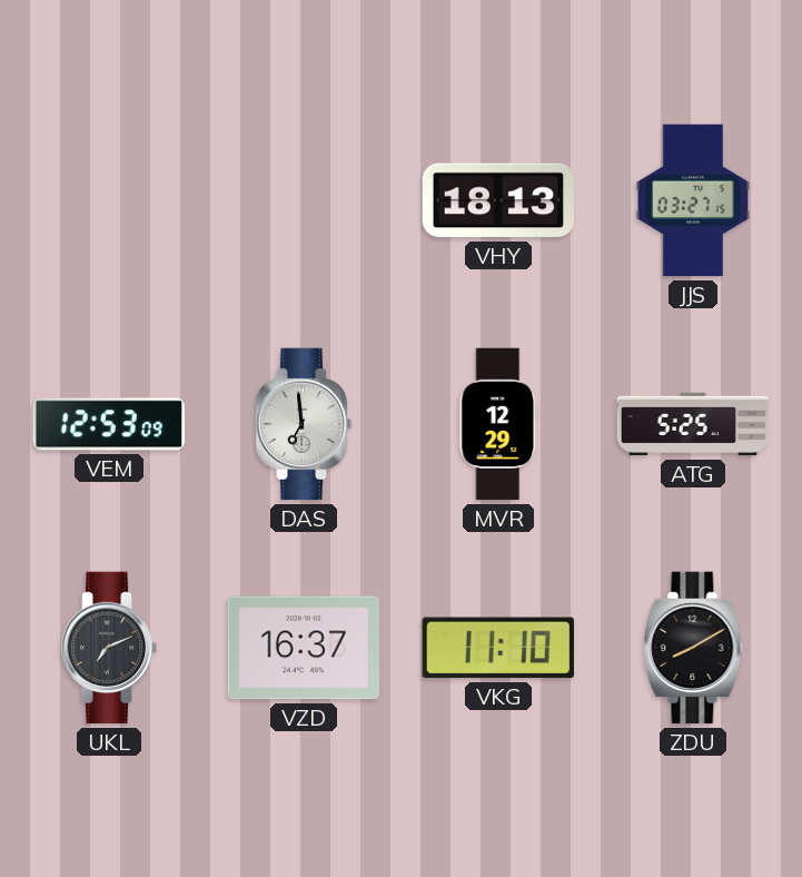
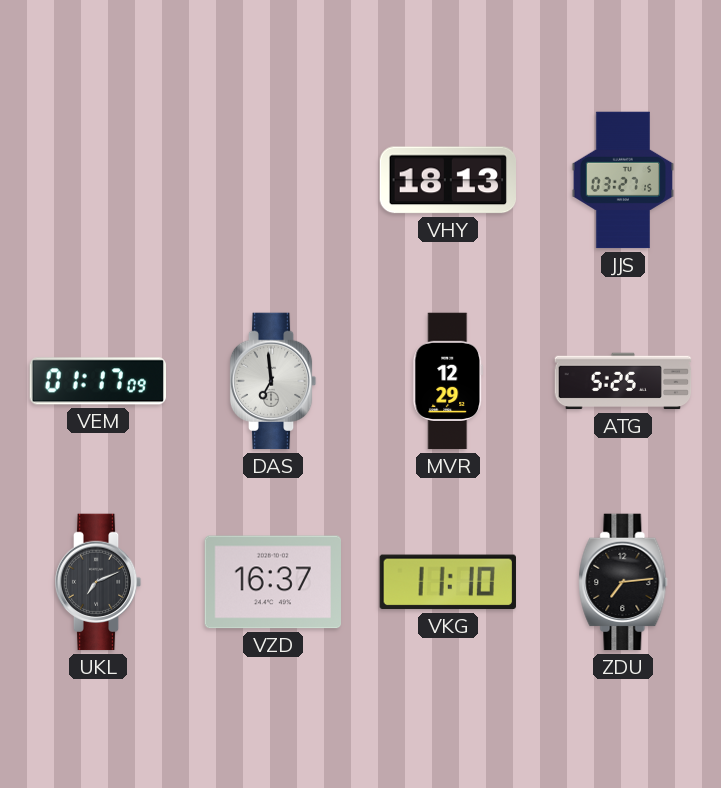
VEM: 12:53 -> 01:17
ZDU: 8:10 -> 7:14
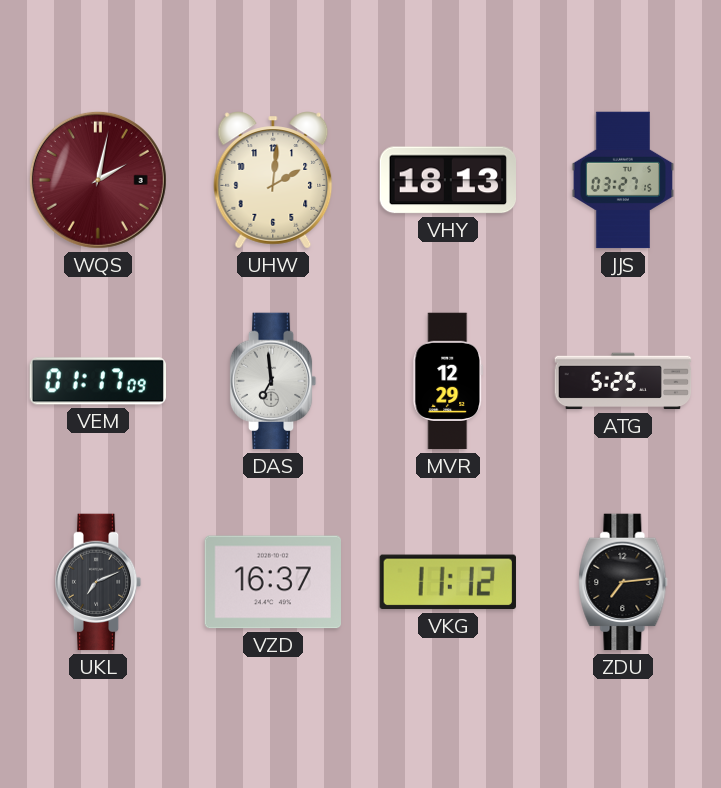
WQS: none -> 2:02
UHW: none -> 2:01
VKG: 11:10 -> 11:12
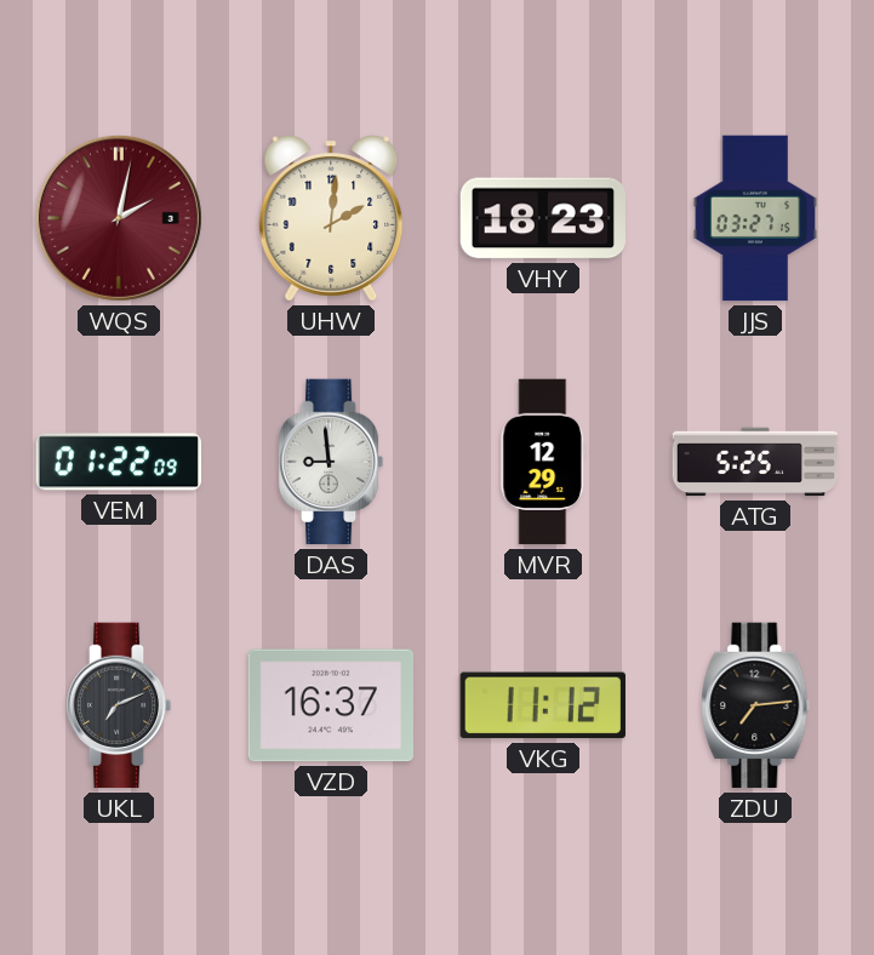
VHY: 18:13 -> 18:23
VEM: 01:17 -> 01:22
DAS: 6:59 -> 8:59
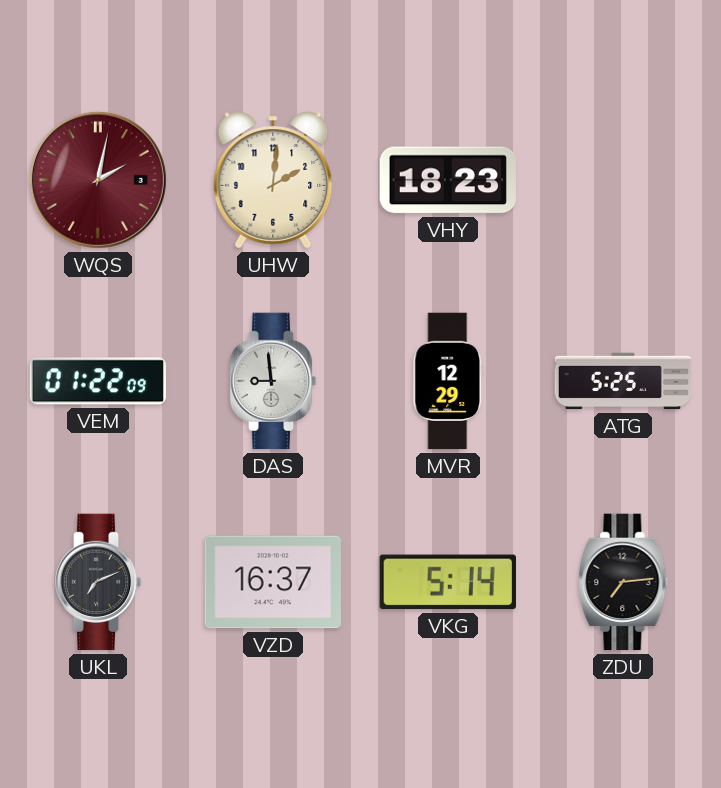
JJS: 03:27 -> none
VKG: 11:12 -> 5:14
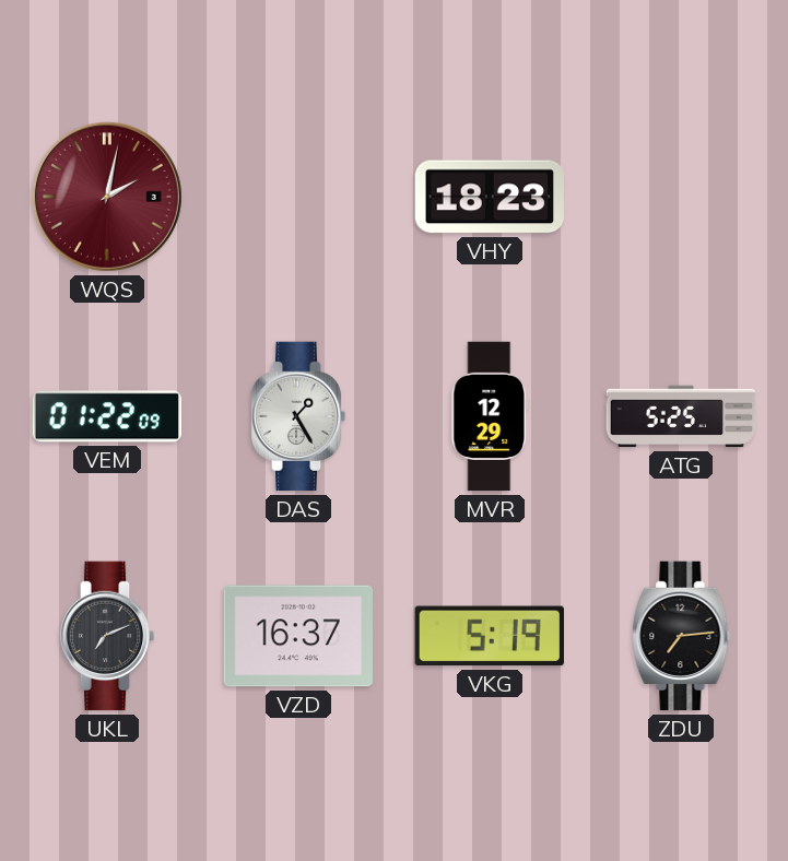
UHW: 2:01 -> none
DAS: 8:59 -> 1:25
VKG: 5:14 -> 5:19
